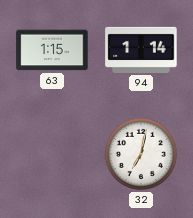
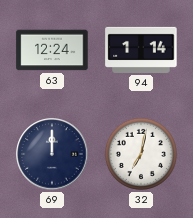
63: 1:15 -> 12:24
69: none -> 12:00
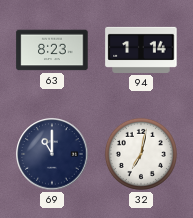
63: 12:24 -> 8:23
69: 12:00 -> 11:00
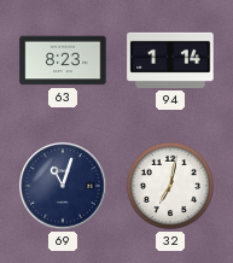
69: 11:00 -> 11:03
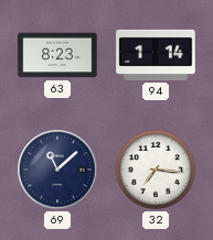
69: 11:03 -> 11:08
32: 7:02 -> 7:16
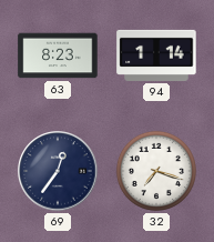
69: 11:08 -> 12:36
32: 7:16 -> 7:18
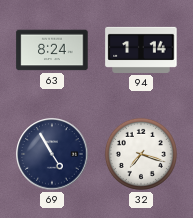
63: 8:23 -> 8:24
69: 12:36 -> 4:55
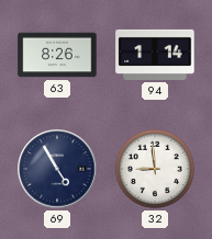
63: 8:24 -> 8:26
32: 7:18 -> 8:59
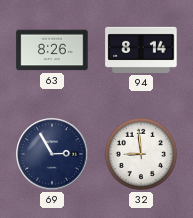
94: 1:14 -> 8:14
69: 4:55 -> 2:55
